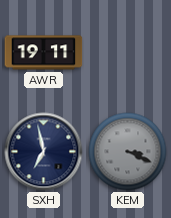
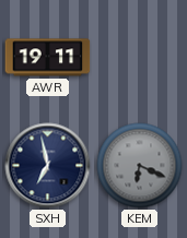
KEM: 3:19 -> 6:19
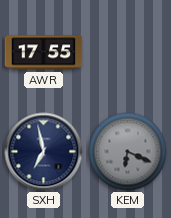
AWR: 19:11 -> 17:55
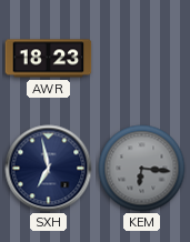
AWR: 17:55 -> 18:23
KEM: 6:19 -> 6:16
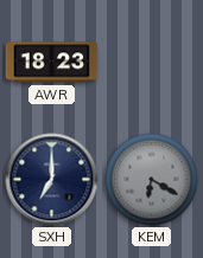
SXH: 6:58 -> 7:00
KEM: 6:16 -> 6:20
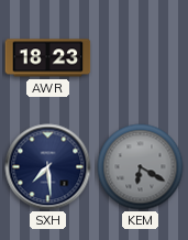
SXH: 7:00 -> 7:29
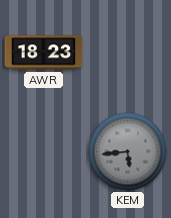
SXH: 7:29 -> none
KEM: 6:20 -> 5:44
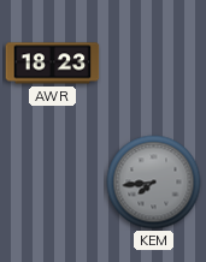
KEM: 5:44 -> 7:44
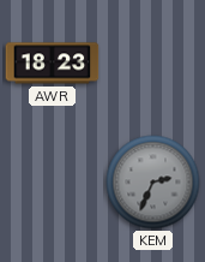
KEM: 7:44 -> 2:34
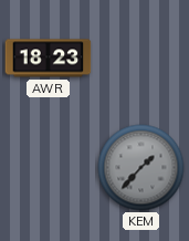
KEM: 2:34 -> 1:37
